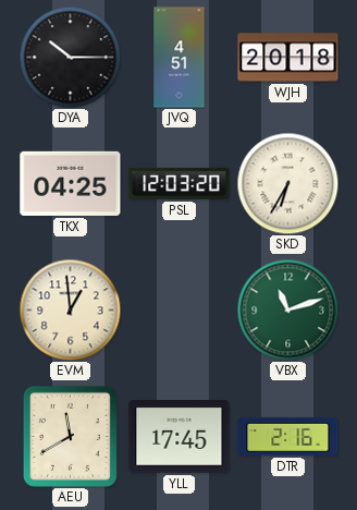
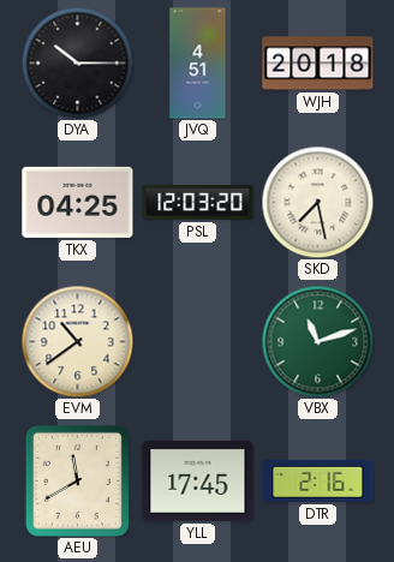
SKD: 6:35 -> 7:28
EVM: 12:59 -> 10:39
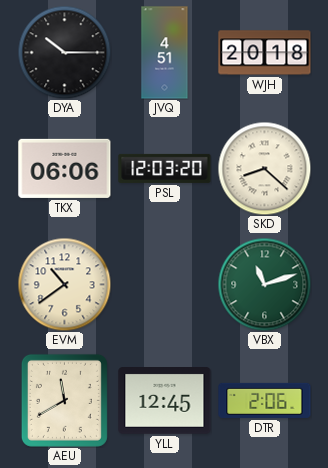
TKX: 04:25 -> 06:06
SKD: 7:28 -> 8:22
YLL: 17:45 -> 12:45
DTR: 2:16 -> 2:06
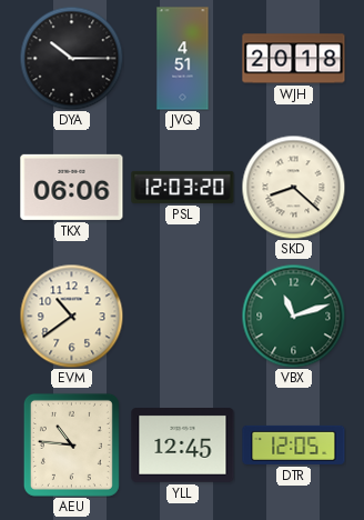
AEU: 11:40 -> 10:46
DTR: 2:06 -> 12:05
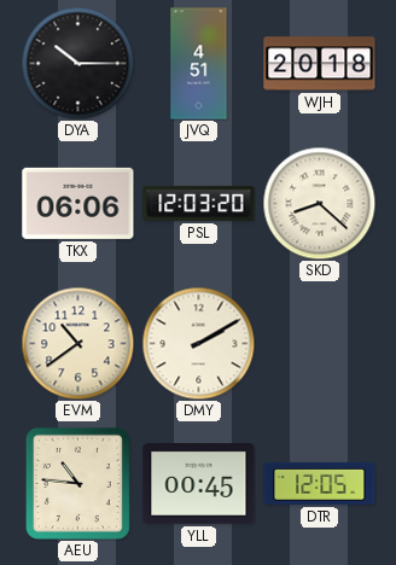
DMY: none -> 2:10
VBX: 11:12 -> none
YLL: 12:45 -> 00:45
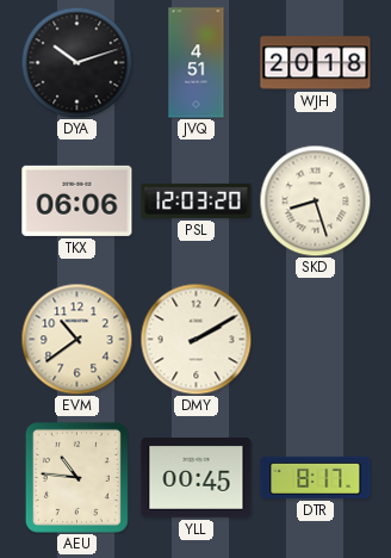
DYA: 10:15 -> 10:12
SKD: 8:22 -> 8:27
DTR: 12:05 -> 8:17
